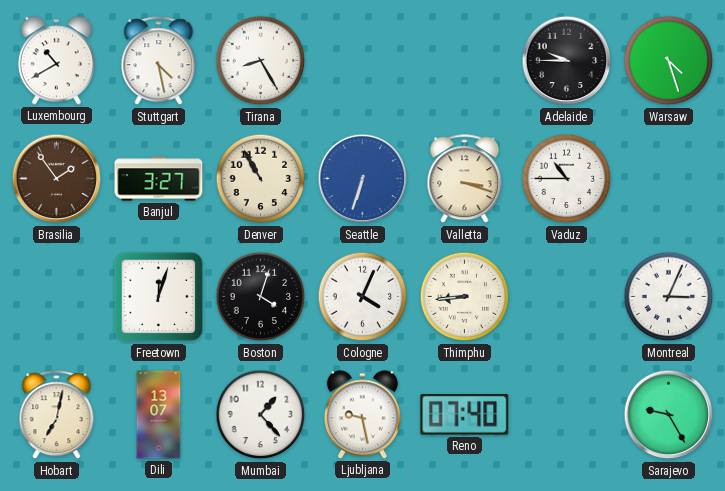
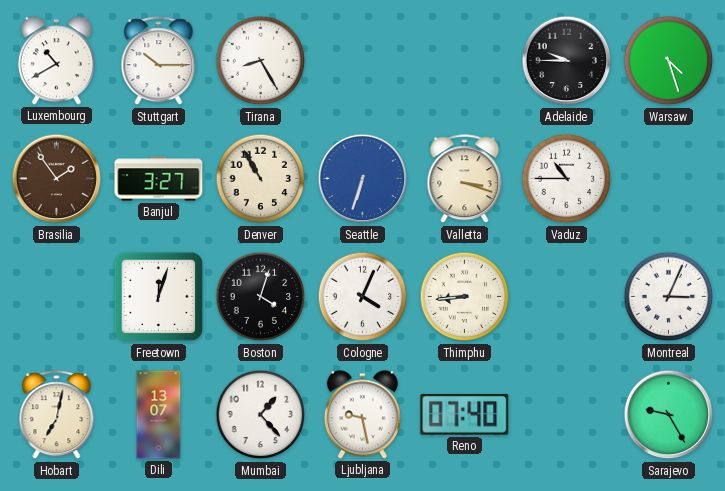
Stuttgart: 4:28 -> 10:15
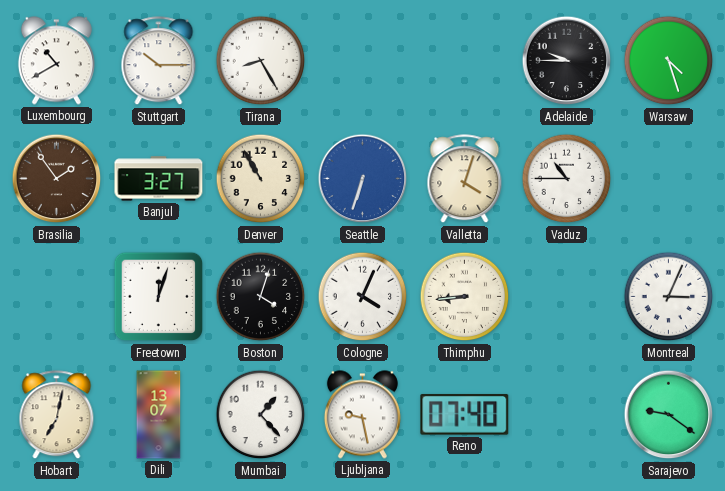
Valletta: 3:18 -> 4:03
Sarajevo: 9:25 -> 9:21
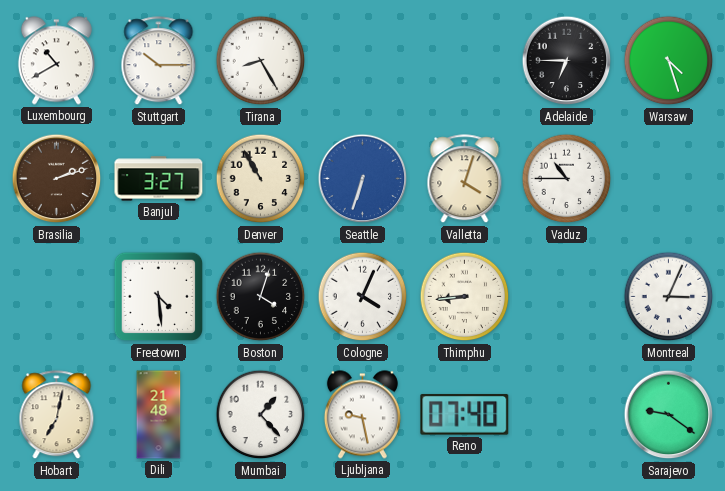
Adelaide: 9:45 -> 6:45
Brasilia: 1:54 -> 2:12
Freetown: 12:03 -> 4:29
Dili: 13:07 -> 21:48
